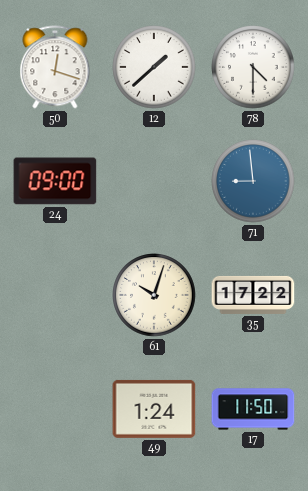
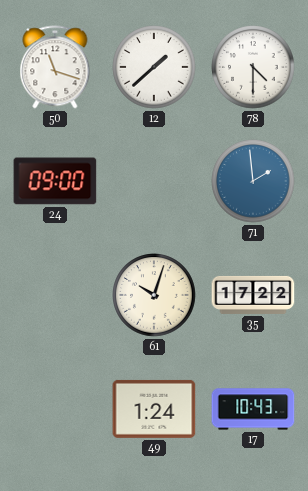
50: 12:18 -> 11:18
71: 8:59 -> 1:59
17: 11:50 -> 10:43
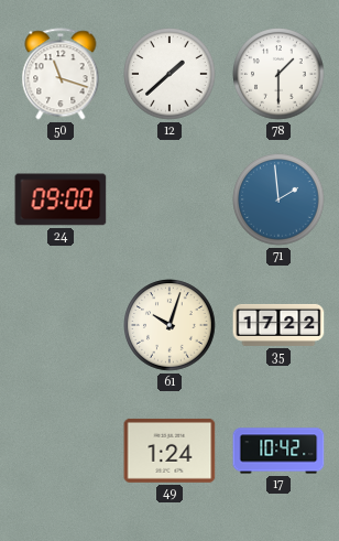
78: 4:30 -> 1:30
17: 10:43 -> 10:42
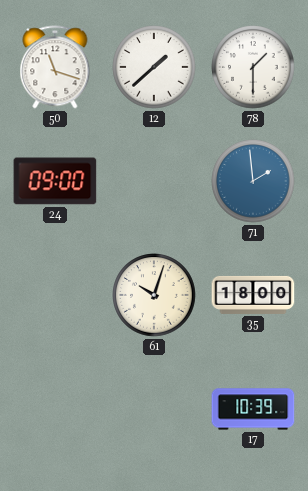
35: 17:22 -> 18:00
49: 1:24 -> none
17: 10:42 -> 10:39
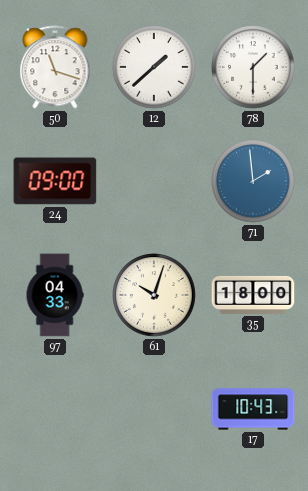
97: none -> 04:33
17: 10:39 -> 10:43
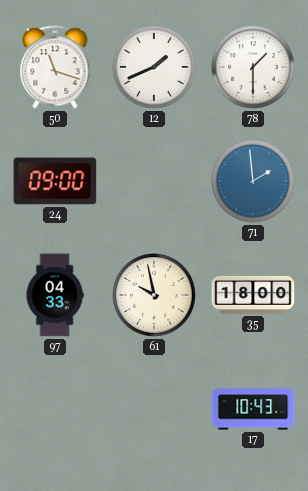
12: 1:38 -> 1:41
61: 10:03 -> 9:58
